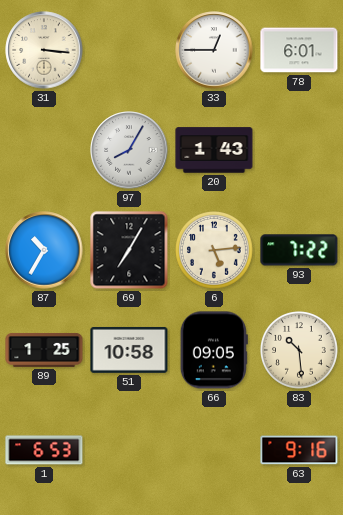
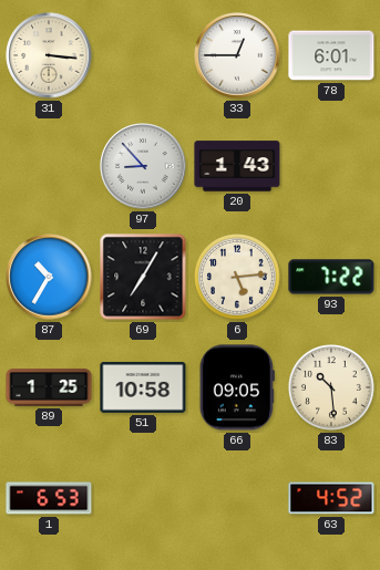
97: 8:05 -> 8:53
63: 9:16 -> 4:52
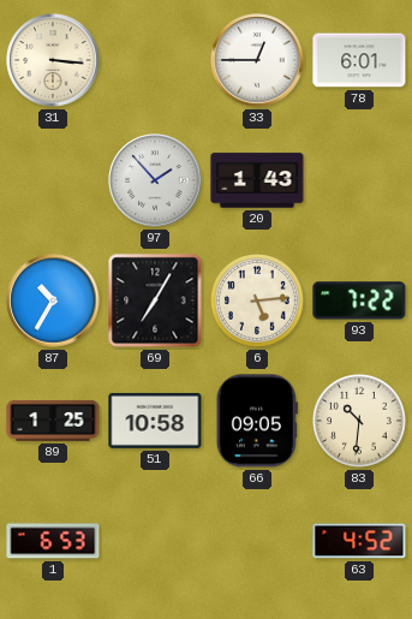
97: 8:53 -> 1:53
83: 10:29 -> 10:31
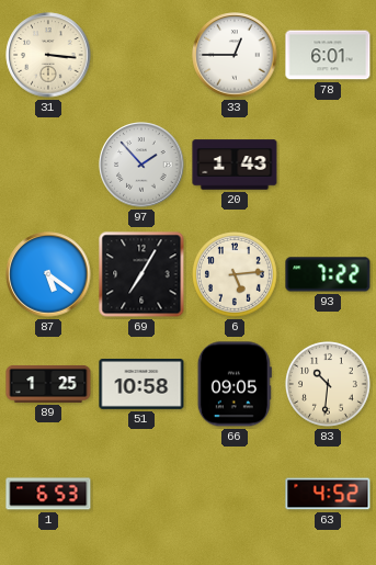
87: 10:35 -> 5:21
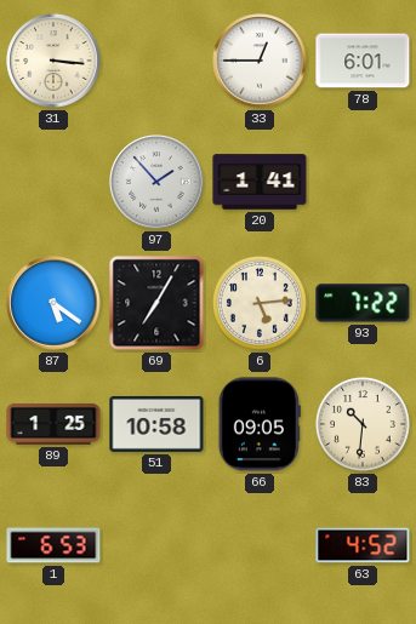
20: 1:43 -> 1:41
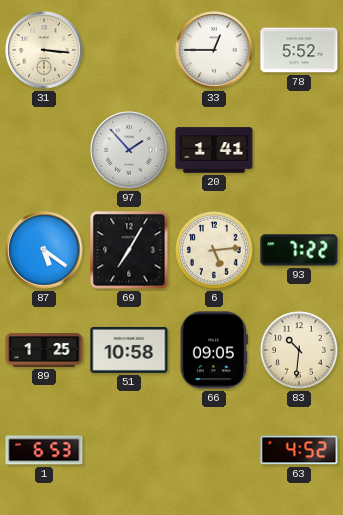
78: 6:01 -> 5:52
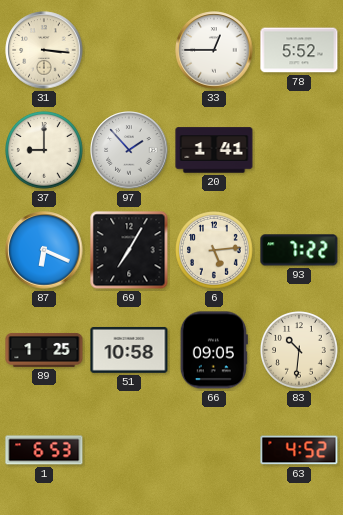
37: none -> 9:00
87: 5:21 -> 6:19
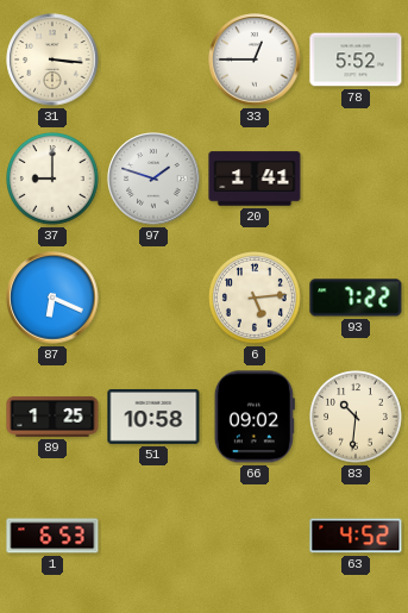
97: 1:53 -> 1:48
69: 7:05 -> none
66: 09:05 -> 09:02
